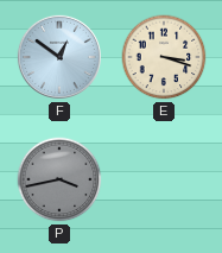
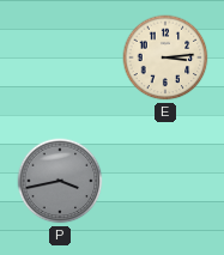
F: 12:51 -> none
E: 3:18 -> 3:14
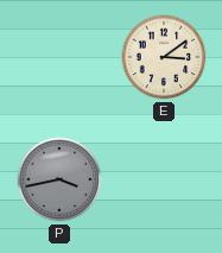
E: 3:14 -> 3:09
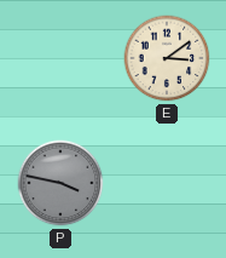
P: 3:43 -> 3:47
